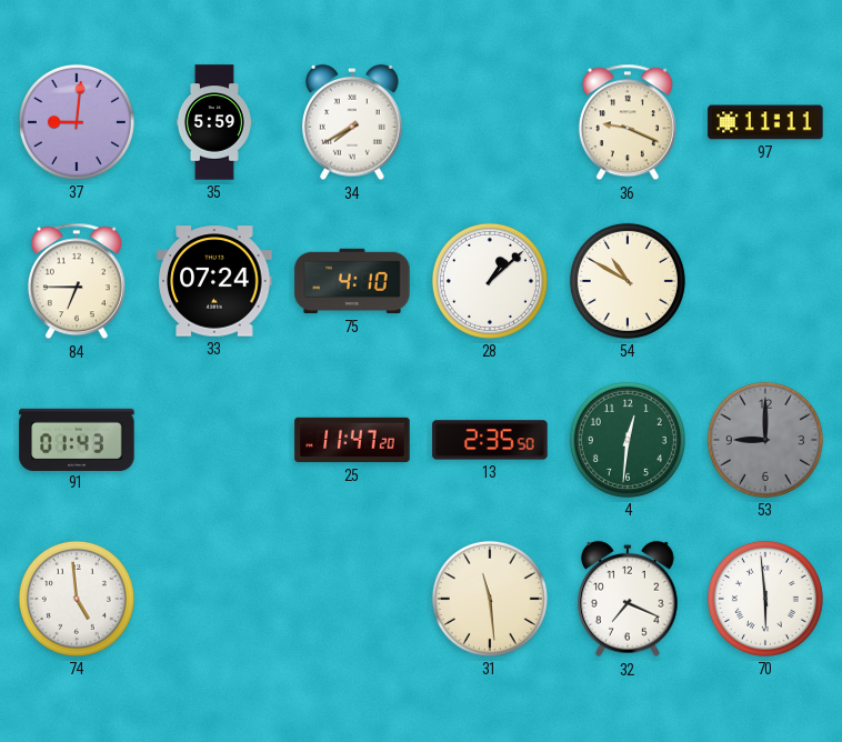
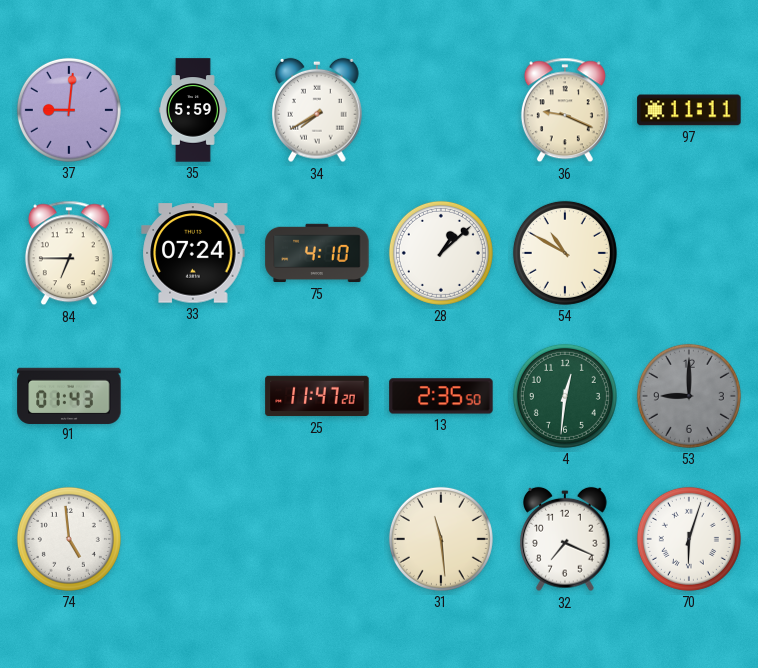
70: 5:59 -> 6:03
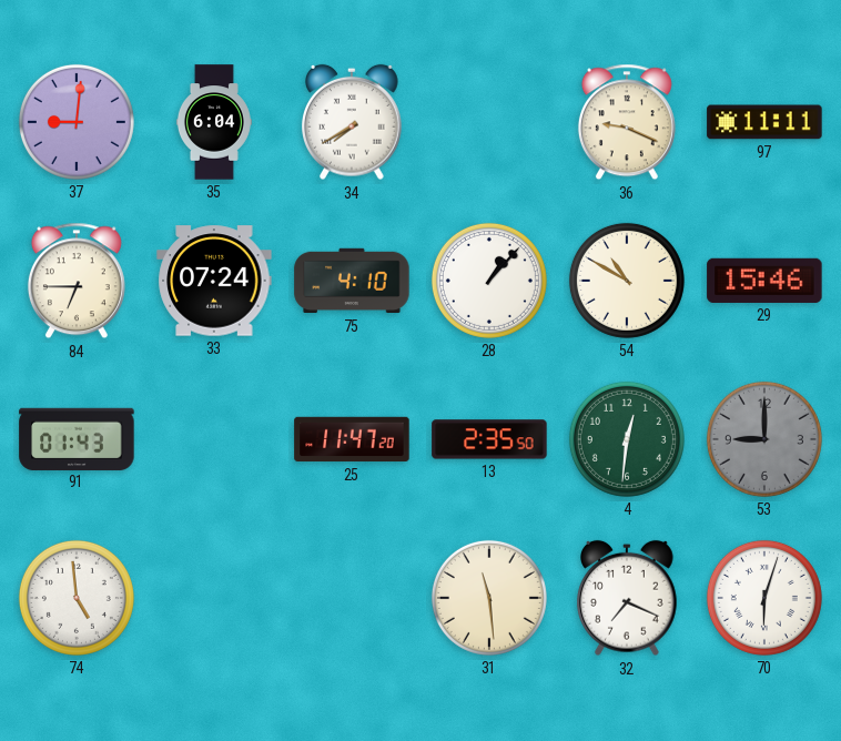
35: 5:59 -> 6:04
28: 1:08 -> 1:07
29: none -> 15:46
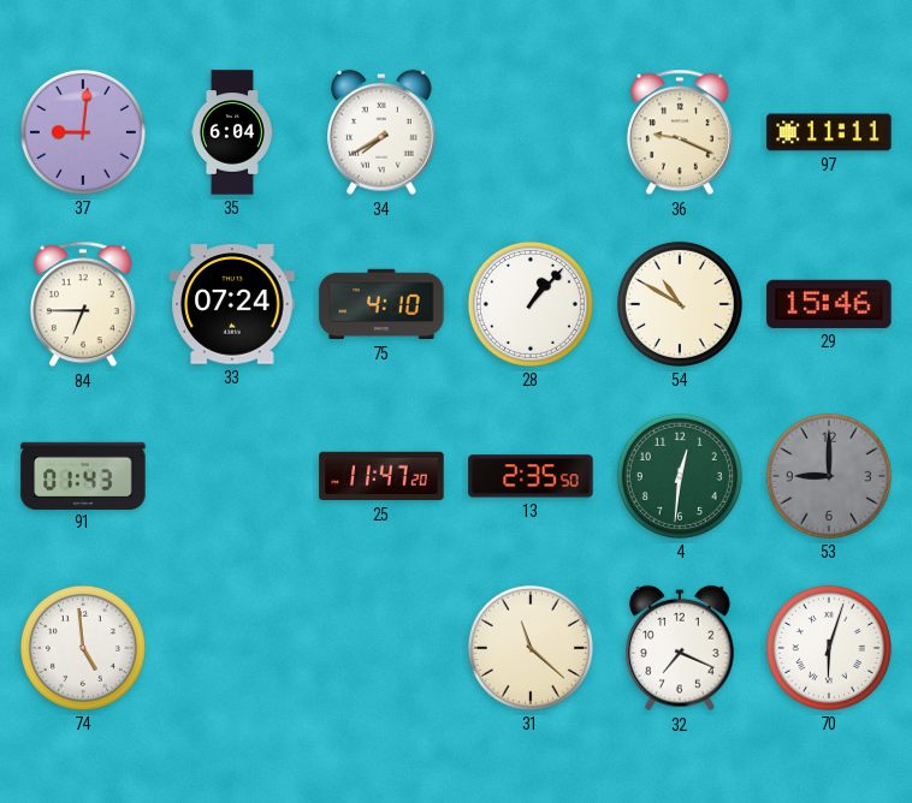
31: 11:29 -> 11:22
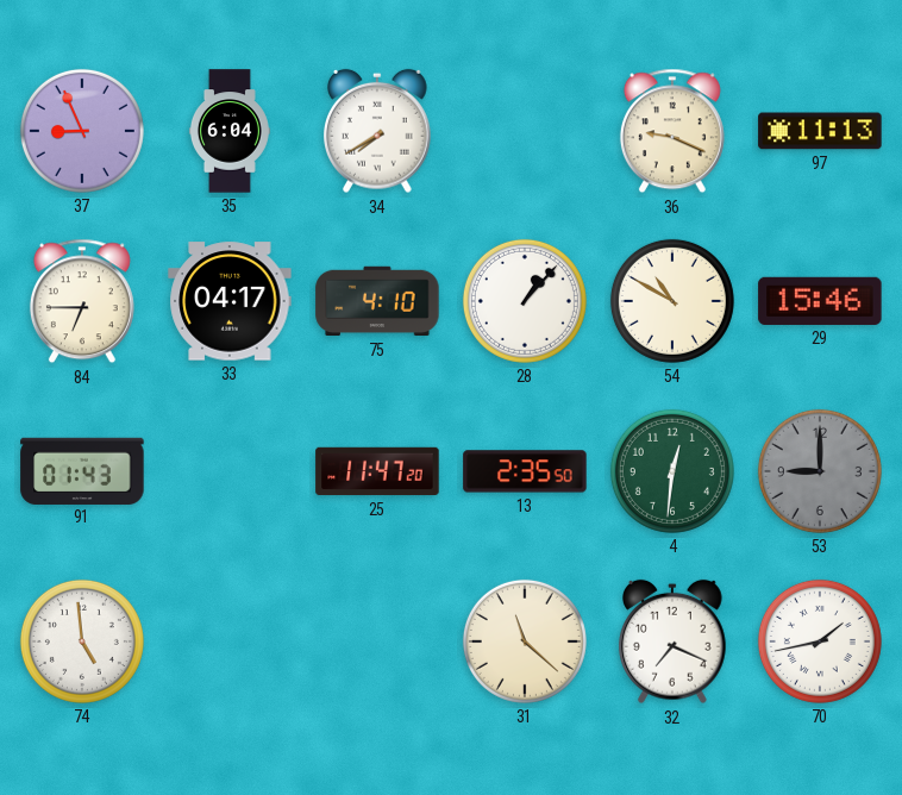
37: 9:01 -> 8:56
97: 11:11 -> 11:13
33: 07:24 -> 04:17
70: 6:03 -> 1:43
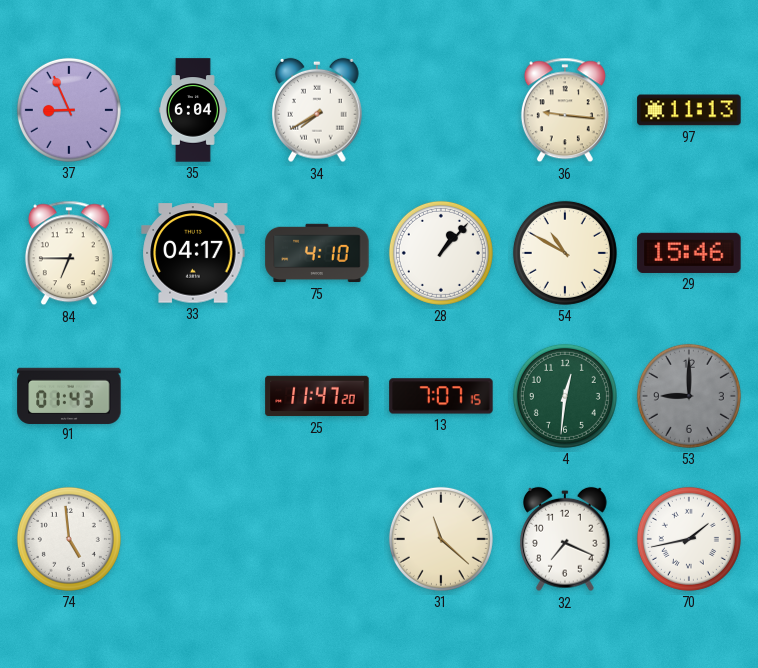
36: 9:19 -> 9:16
13: 2:35 -> 7:07
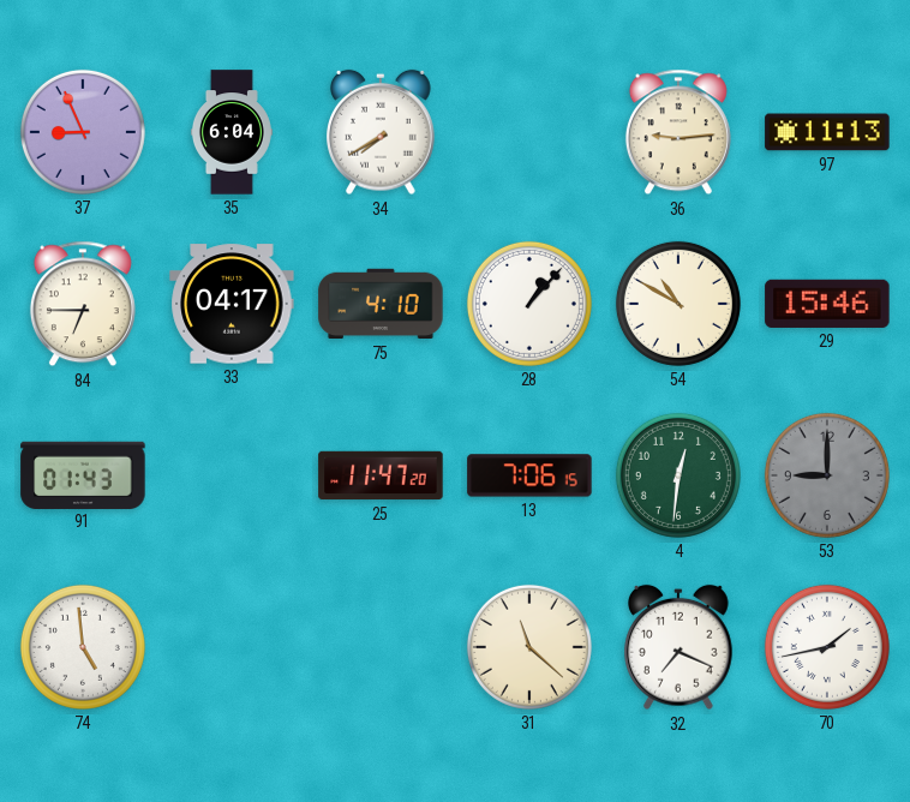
36: 9:16 -> 9:14
13: 7:07 -> 7:06
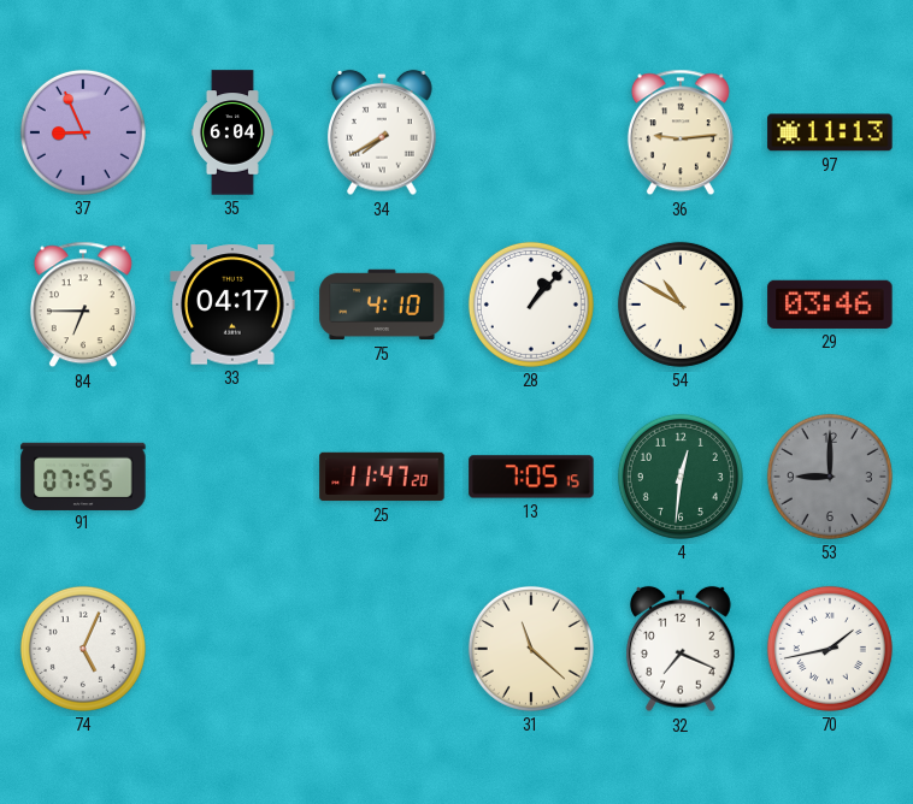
29: 15:46 -> 03:46
91: 01:43 -> 07:55
13: 7:06 -> 7:05
74: 4:59 -> 5:04
